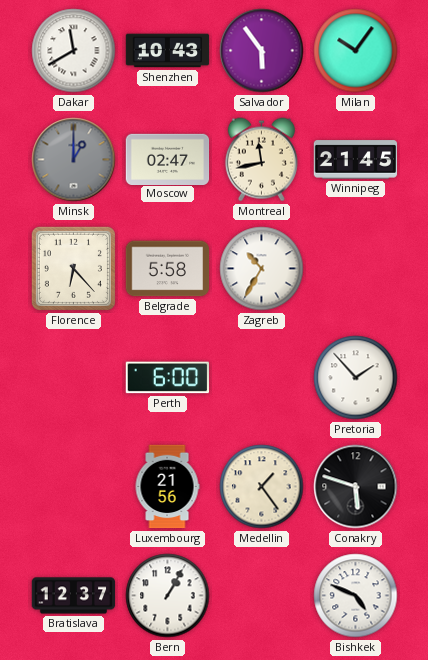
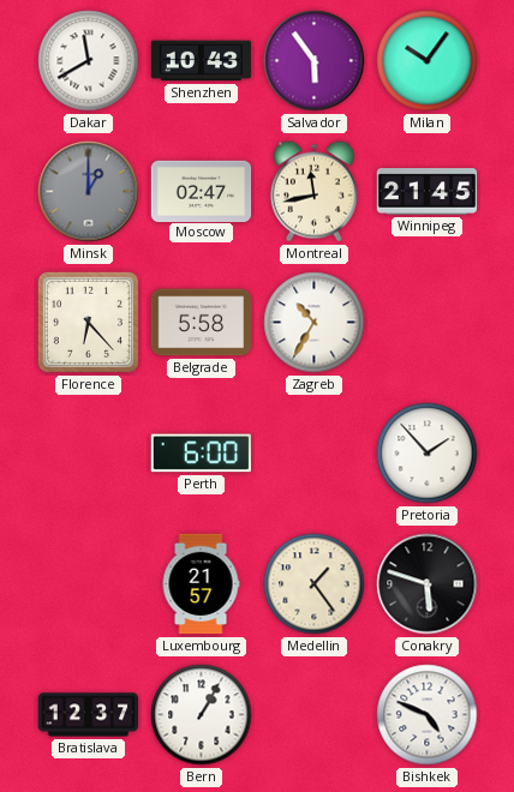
Luxembourg: 21:56 -> 21:57
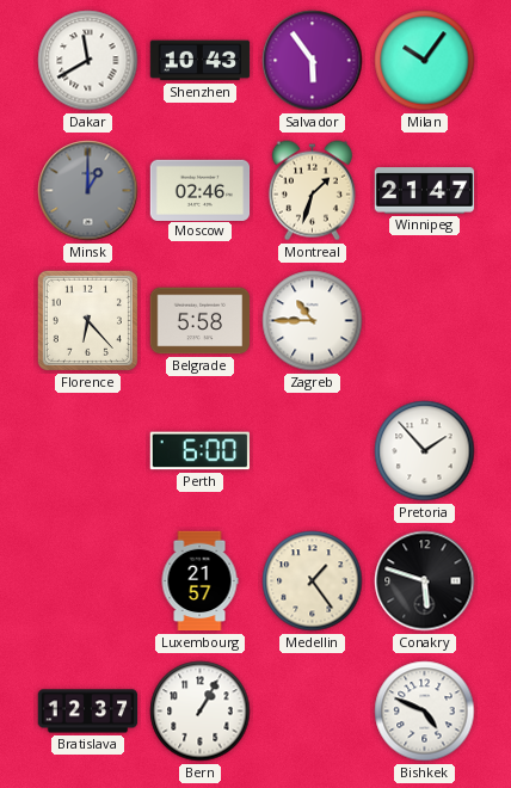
Moscow: 02:47 -> 02:46
Montreal: 11:43 -> 1:33
Winnipeg: 21:45 -> 21:47
Zagreb: 10:35 -> 10:45
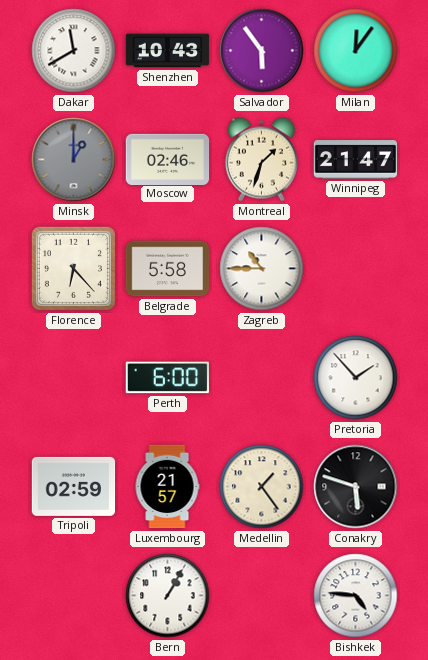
Milan: 10:06 -> 12:06
Tripoli: none -> 02:59
Bratislava: 12:37 -> none
Bishkek: 4:49 -> 4:46
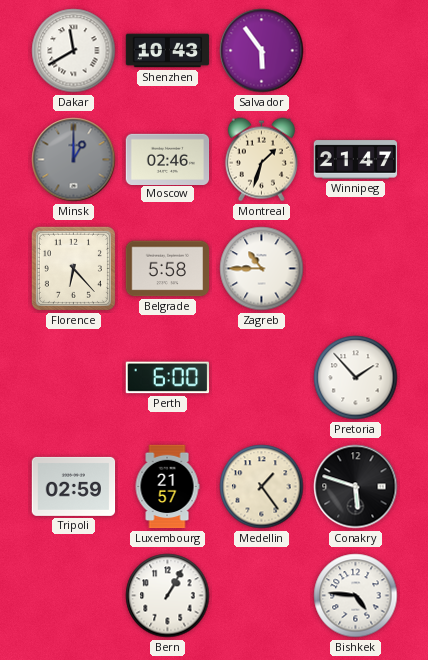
Milan: 12:06 -> none
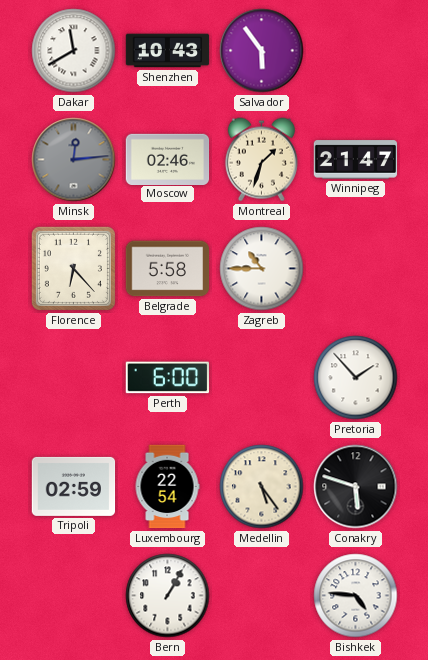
Minsk: 1:00 -> 12:14
Luxembourg: 21:57 -> 22:54
Medellin: 1:24 -> 5:24
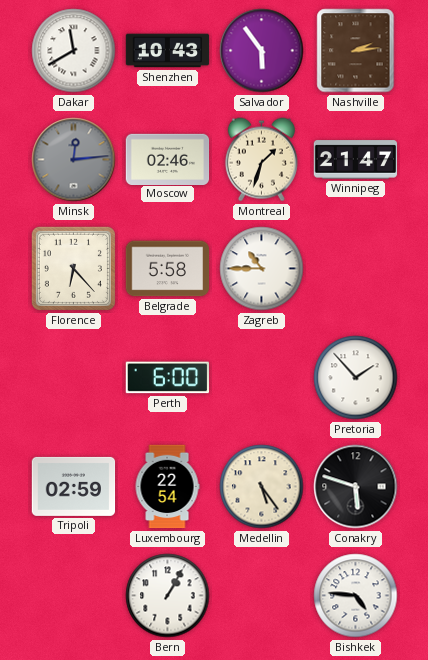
Nashville: none -> 2:14
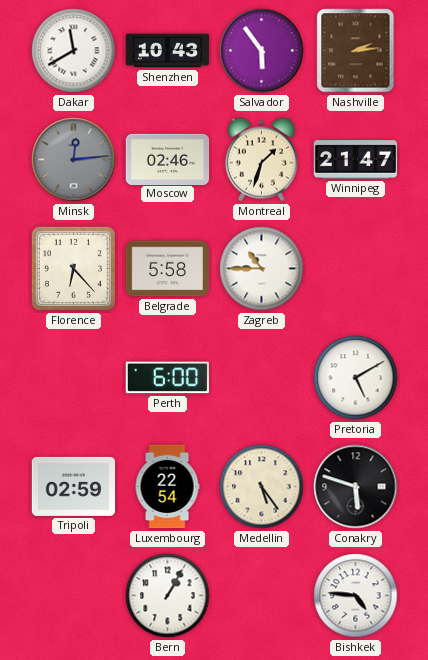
Pretoria: 1:53 -> 5:10
